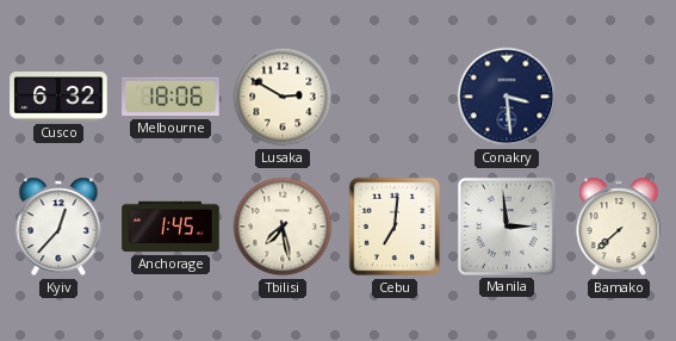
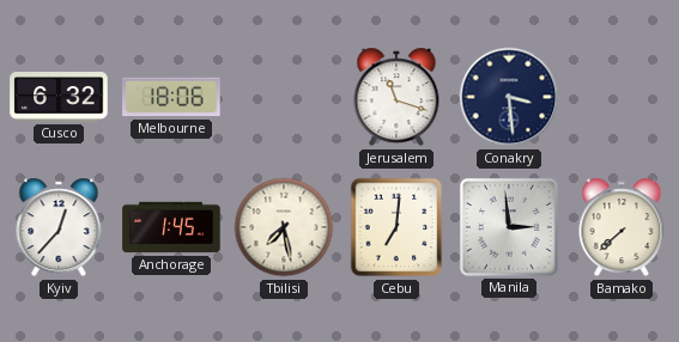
Lusaka: 2:50 -> none
Jerusalem: none -> 11:18
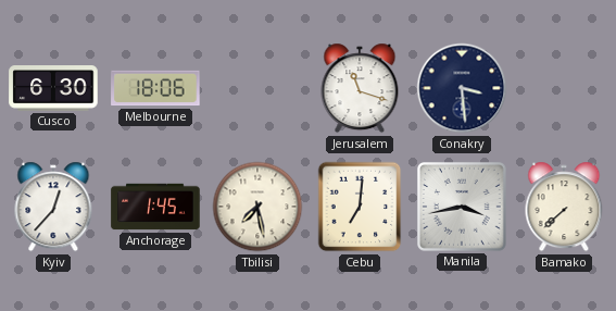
Cusco: 6:32 -> 6:30
Manila: 2:59 -> 3:43
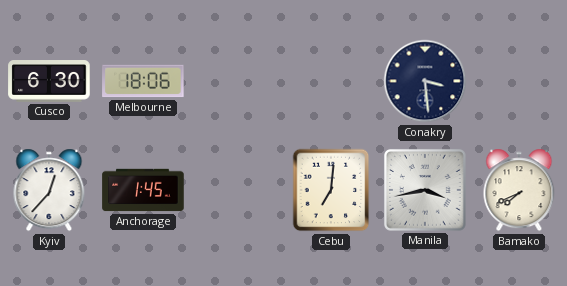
Jerusalem: 11:18 -> none
Tbilisi: 7:28 -> none
Bamako: 7:38 -> 7:41
